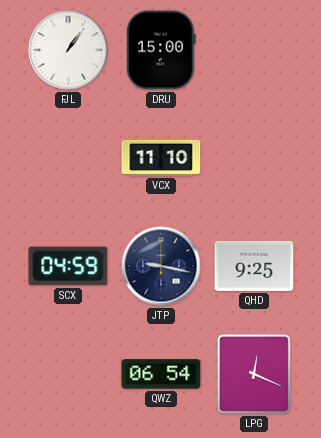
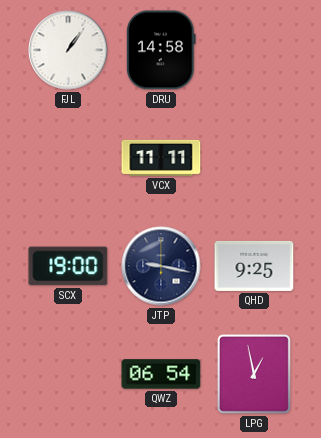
DRU: 15:00 -> 14:58
VCX: 11:10 -> 11:11
SCX: 04:59 -> 19:00
LPG: 12:19 -> 12:58
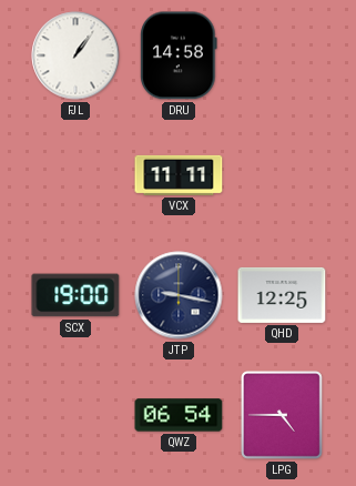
QHD: 9:25 -> 12:25
LPG: 12:58 -> 4:45
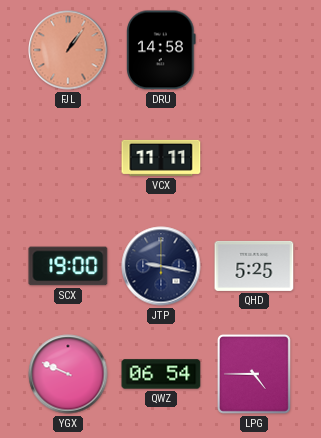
FJL dial: white -> salmon
QHD: 12:25 -> 5:25
YGX: none -> 9:49
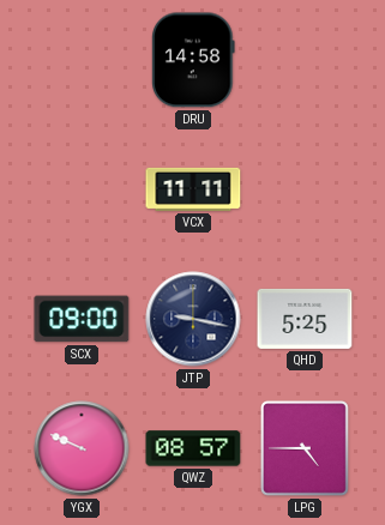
FJL: 1:06 -> none
SCX: 19:00 -> 09:00
QWZ: 06:54 -> 08:57
